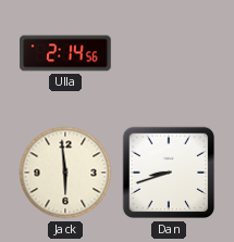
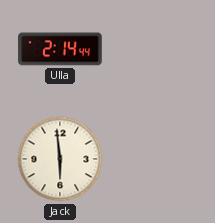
Ulla: 2:14:56 -> 2:14:44
Dan: 8:42 -> none
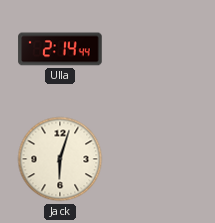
Jack: 5:59 -> 6:03
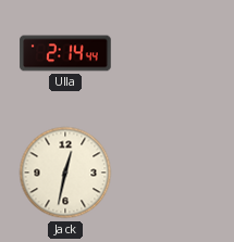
Jack: 6:03 -> 12:32
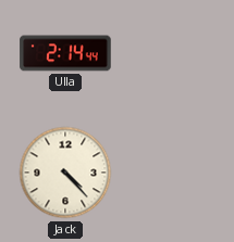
Jack: 12:32 -> 4:23
